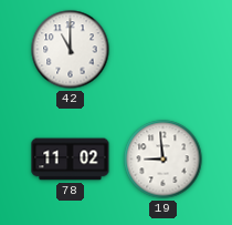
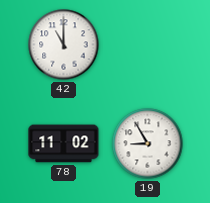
19: 8:59 -> 8:55
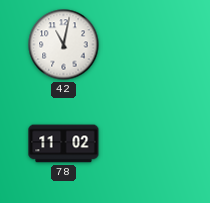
42: 11:00 -> 11:02
19: 8:55 -> none
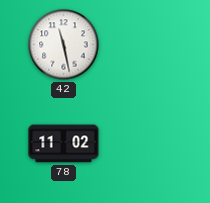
42: 11:02 -> 11:28
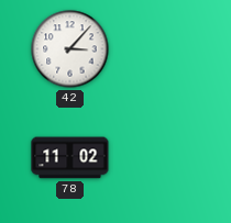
42: 11:28 -> 3:07
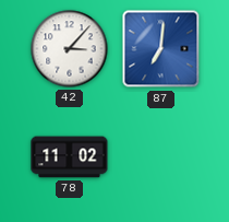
87: none -> 7:01
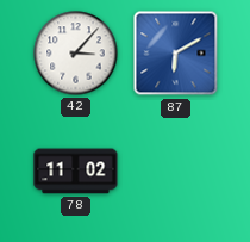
87: 7:01 -> 6:10
